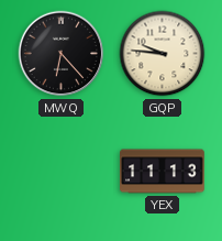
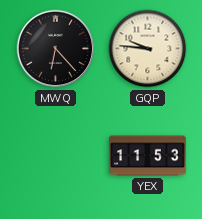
YEX: 11:13 -> 11:53
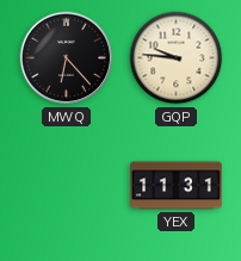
YEX: 11:53 -> 11:31
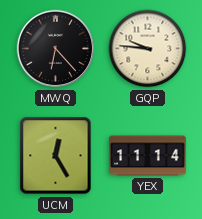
UCM: none -> 12:25
YEX: 11:31 -> 11:14
